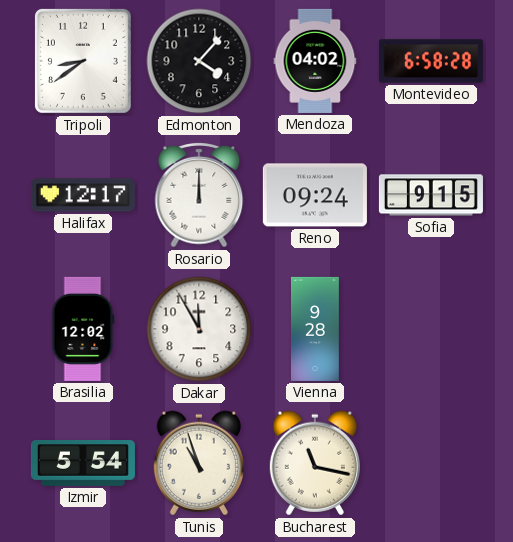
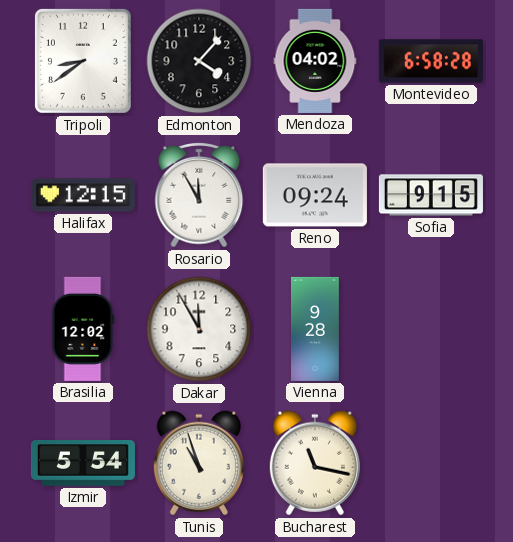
Halifax: 12:17 -> 12:15
Rosario: 12:00 -> 11:55
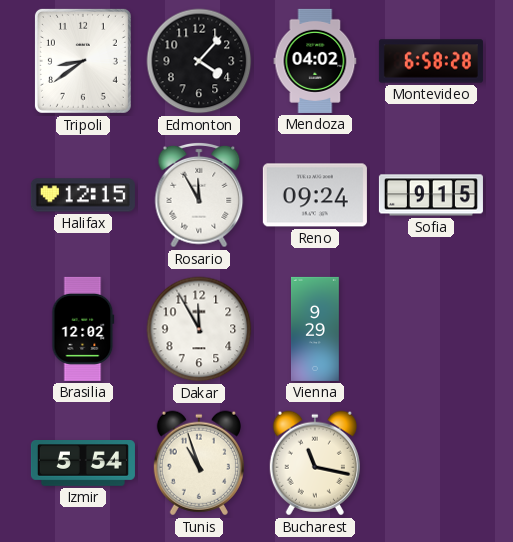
Vienna: 9:28 -> 9:29
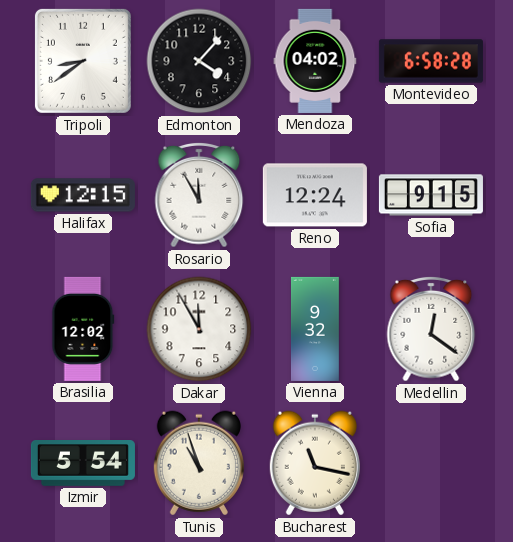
Reno: 09:24 -> 12:24
Vienna: 9:29 -> 9:32
Medellin: none -> 12:21
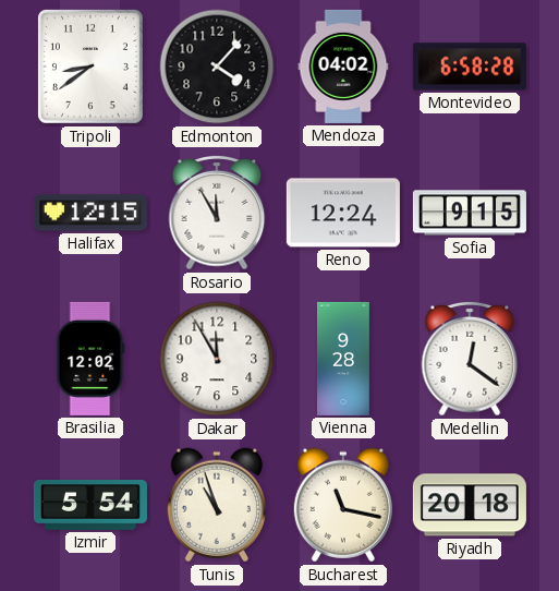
Vienna: 9:32 -> 9:28
Riyadh: none -> 20:18
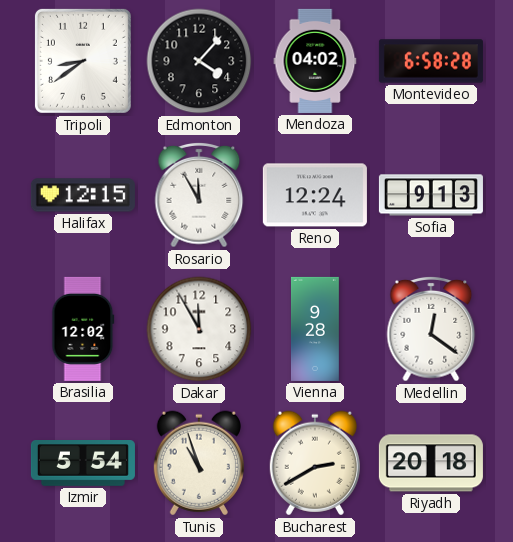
Sofia: 9:15 -> 9:13
Bucharest: 11:17 -> 2:40
